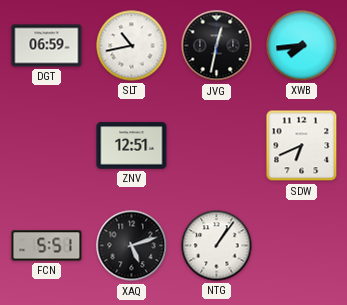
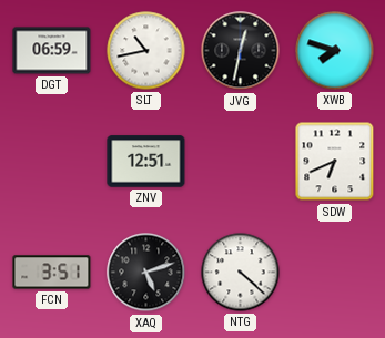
XWB: 7:44 -> 7:48
FCN: 5:51 -> 3:51
NTG: 1:06 -> 4:22
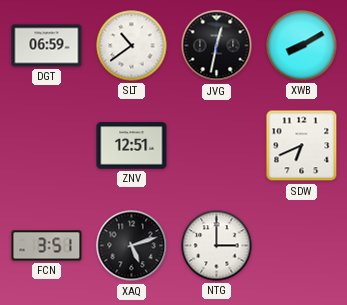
SLT: 10:43 -> 10:39
XWB: 7:48 -> 8:10
NTG: 4:22 -> 3:00
